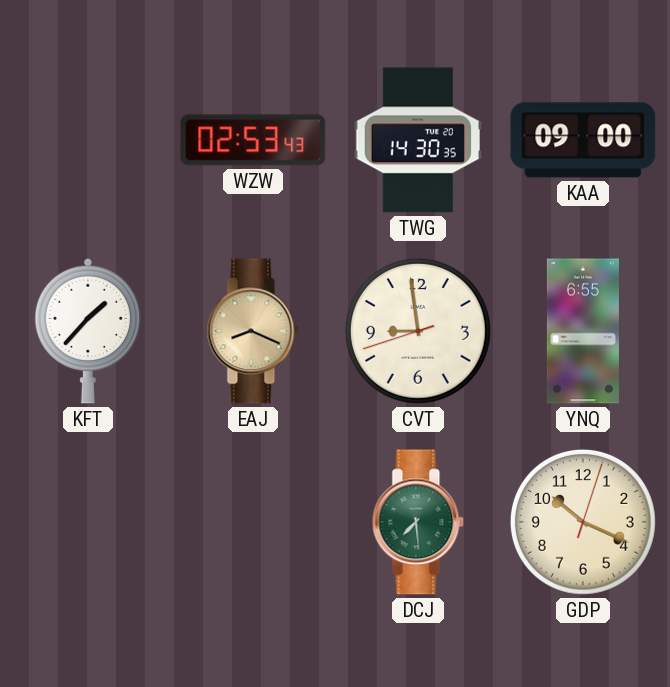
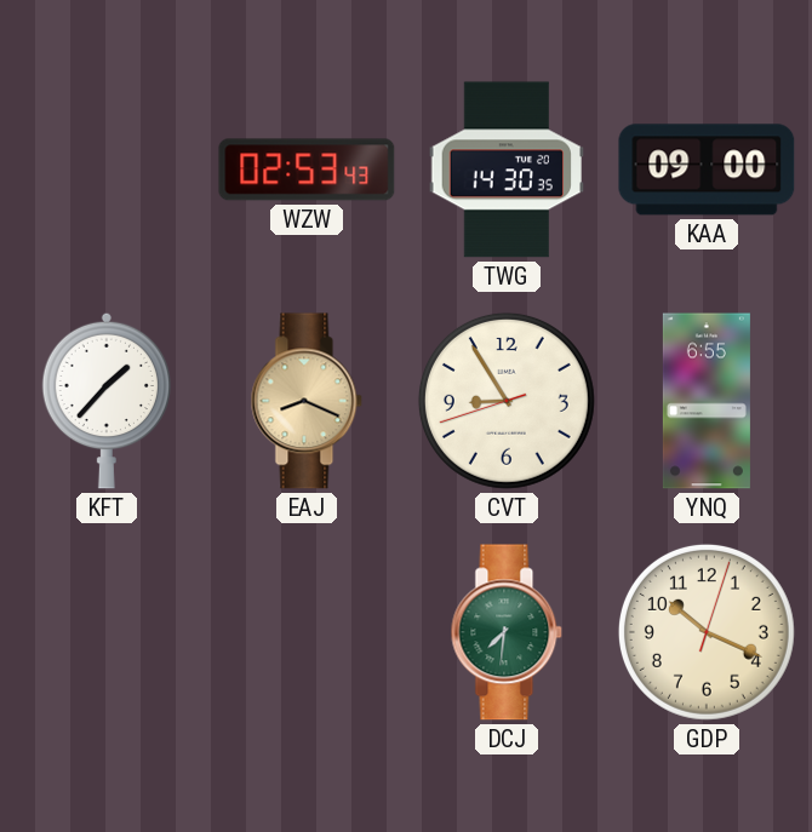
CVT: 8:58 -> 8:54
DCJ: 7:29 -> 7:31
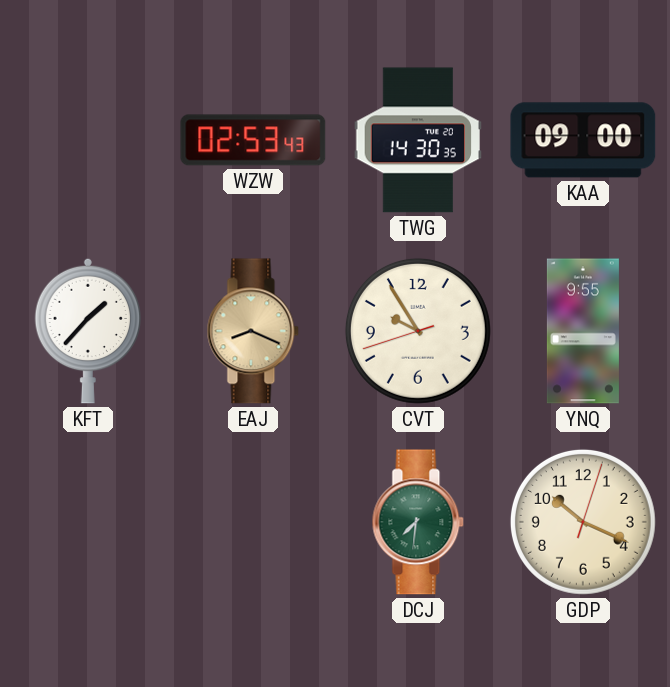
CVT: 8:54 -> 9:54
YNQ: 6:55 -> 9:55
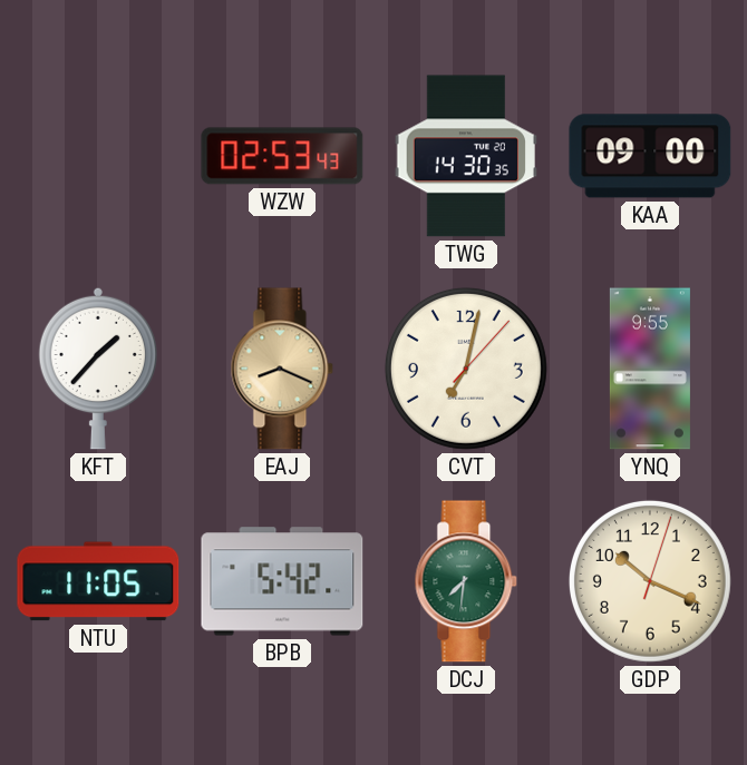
CVT: 9:54 -> 7:02
NTU: none -> 11:05
BPB: none -> 5:42
